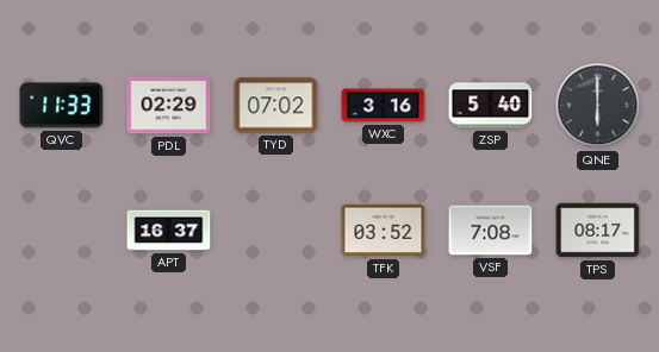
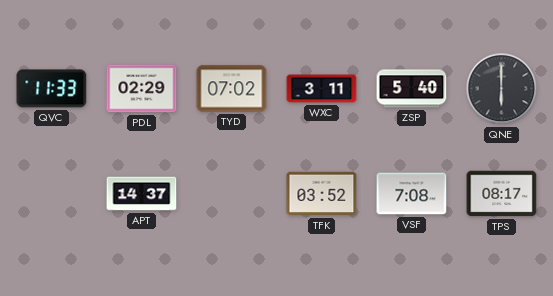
WXC: 3:16 -> 3:11
APT: 16:37 -> 14:37
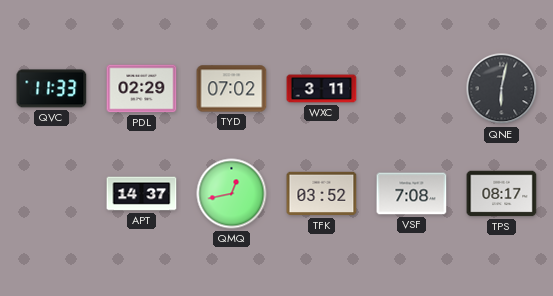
ZSP: 5:40 -> none
QNE: 6:00 -> 6:02
QMQ: none -> 12:43
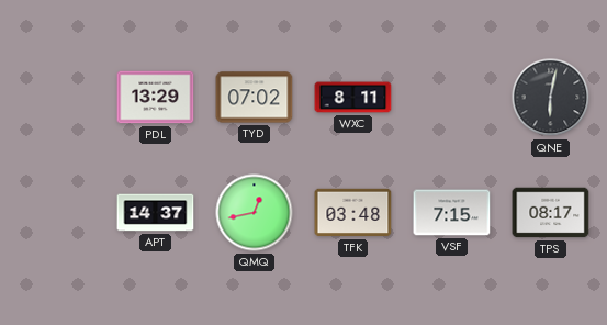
QVC: 11:33 -> none
PDL: 02:29 -> 13:29
WXC: 3:11 -> 8:11
TFK: 03:52 -> 03:48
VSF: 7:08 -> 7:15
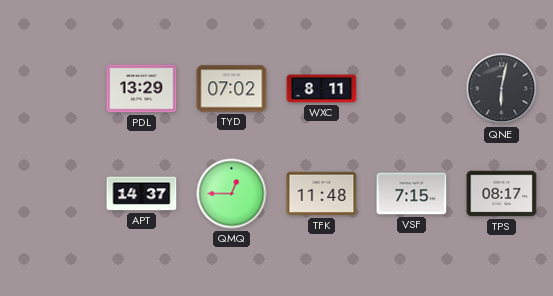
QMQ: 12:43 -> 12:45
TFK: 03:48 -> 11:48
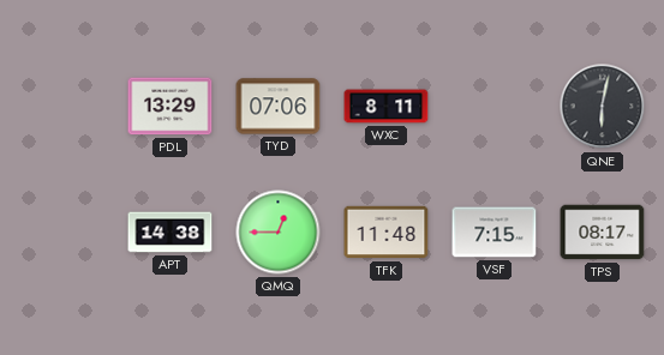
TYD: 07:02 -> 07:06
APT: 14:37 -> 14:38
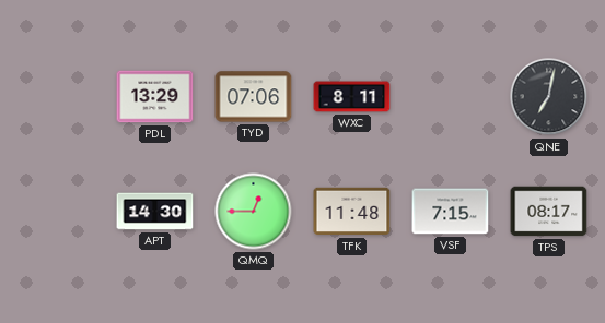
QNE: 6:02 -> 7:02
APT: 14:38 -> 14:30
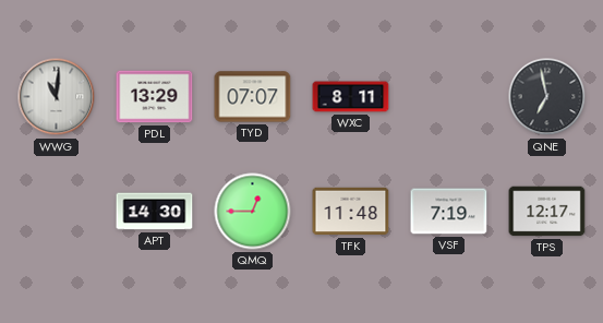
WWG: none -> 11:01
TYD: 07:06 -> 07:07
QNE: 7:02 -> 6:58
VSF: 7:15 -> 7:19
TPS: 08:17 -> 12:17
